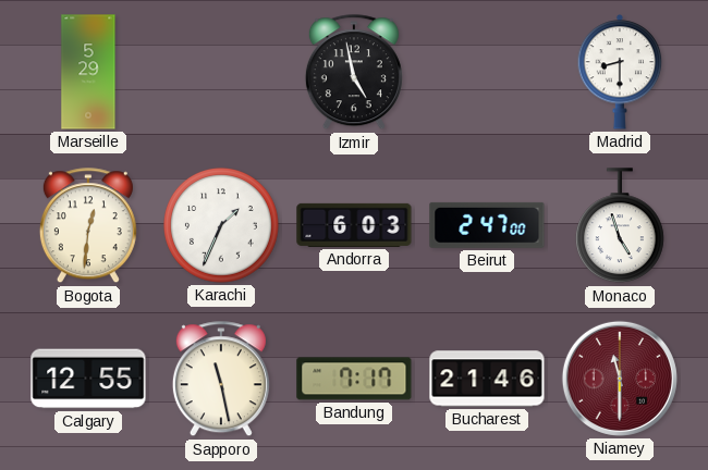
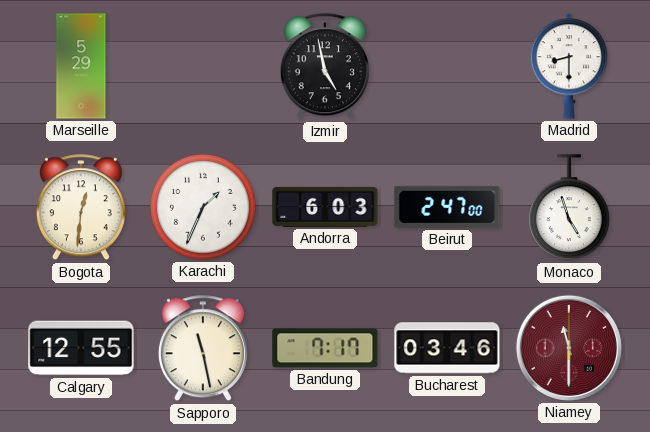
Bucharest: 21:46 -> 03:46
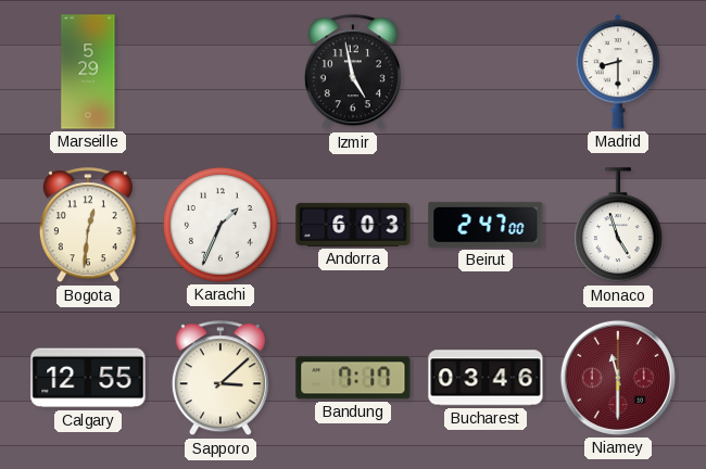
Sapporo: 11:28 -> 3:08
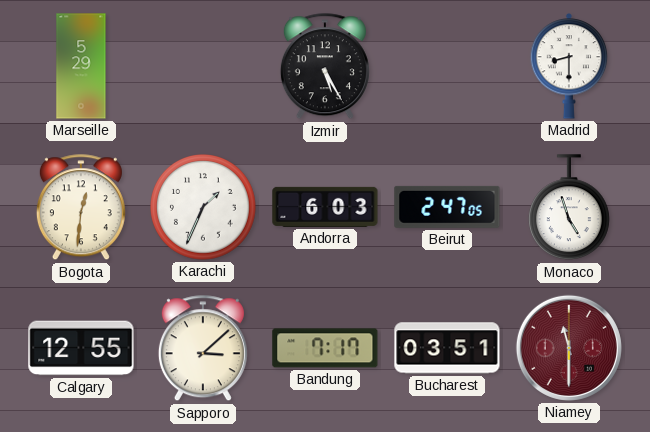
Izmir: 4:58 -> 5:25
Beirut: 2:47:00 -> 2:47:05
Bucharest: 03:46 -> 03:51
